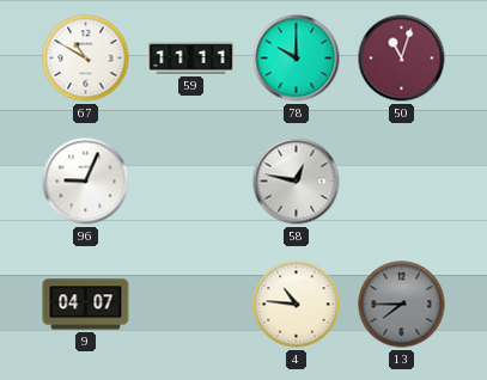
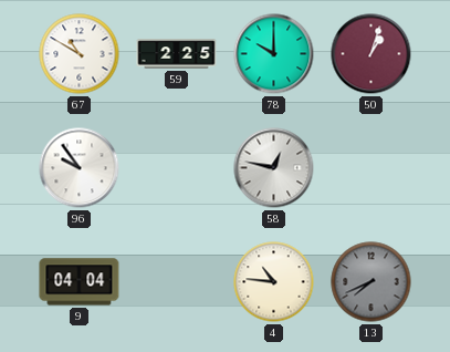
59: 11:11 -> 2:25
50: 11:03 -> 1:03
96: 9:04 -> 9:54
9: 04:07 -> 04:04
13: 7:45 -> 7:41
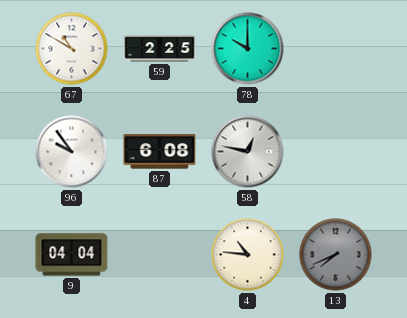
50: 1:03 -> none
87: none -> 6:08
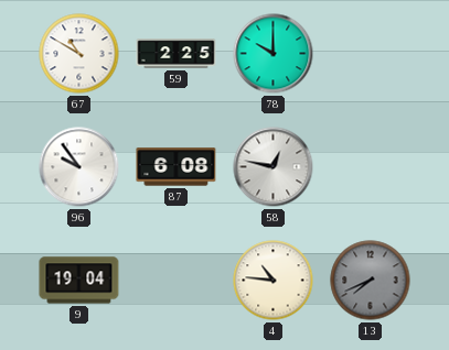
9: 04:04 -> 19:04
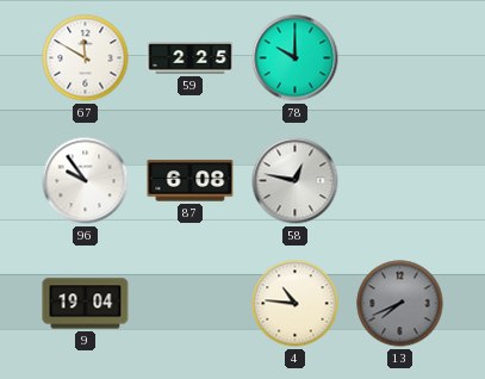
67: 10:50 -> 11:50
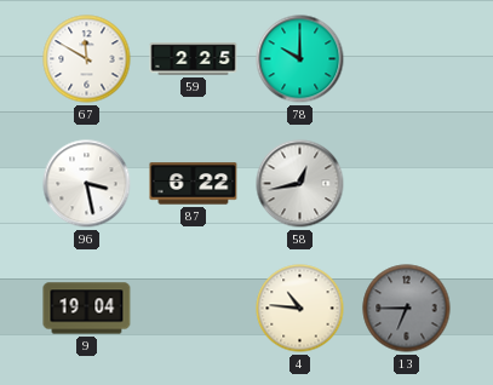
96: 9:54 -> 3:28
87: 6:08 -> 6:22
58: 12:47 -> 12:43
13: 7:41 -> 6:45
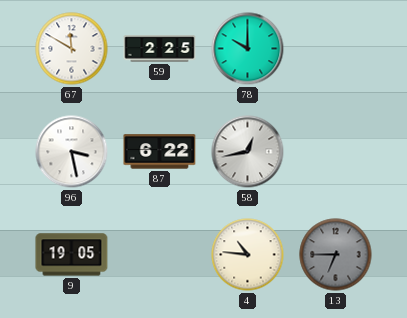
9: 19:04 -> 19:05
